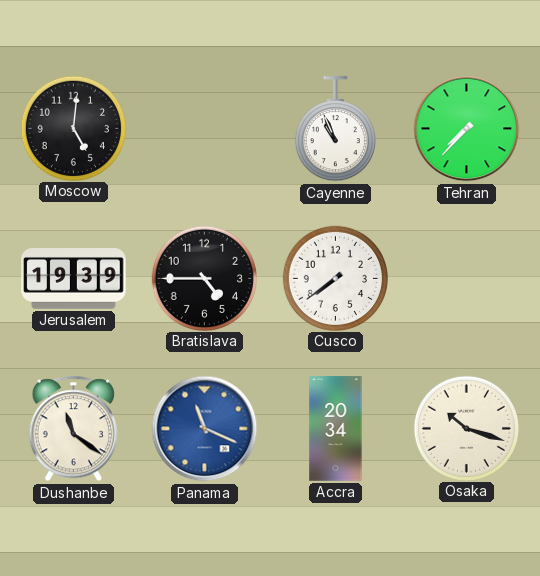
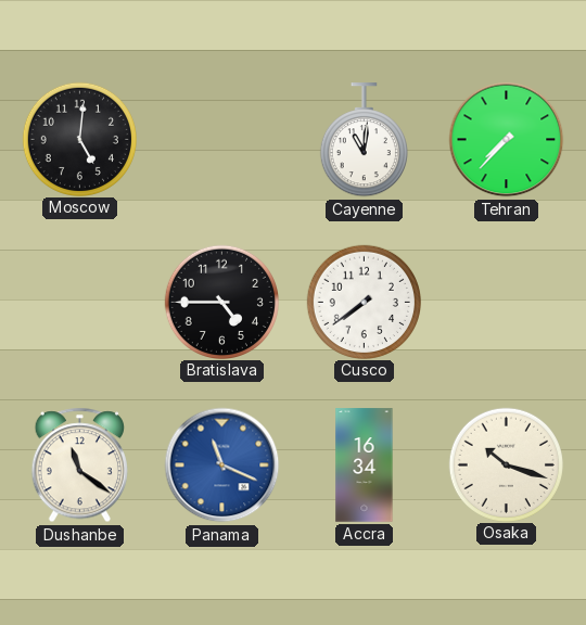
Cayenne: 10:56 -> 11:01
Jerusalem: 19:39 -> none
Accra: 20:34 -> 16:34
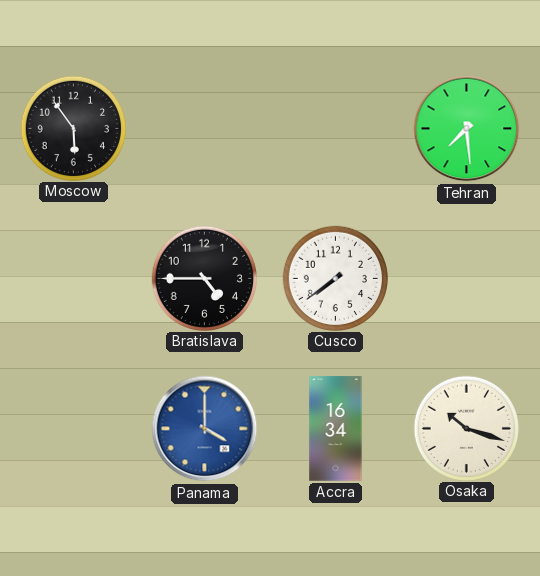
Moscow: 5:01 -> 5:54
Cayenne: 11:01 -> none
Tehran: 7:37 -> 7:29
Dushanbe: 11:21 -> none
Panama: 11:19 -> 4:00
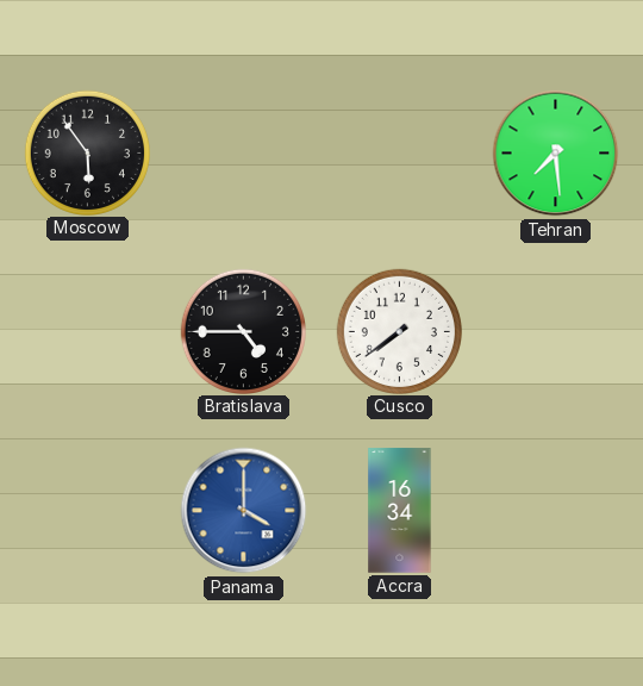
Osaka: 10:18 -> none
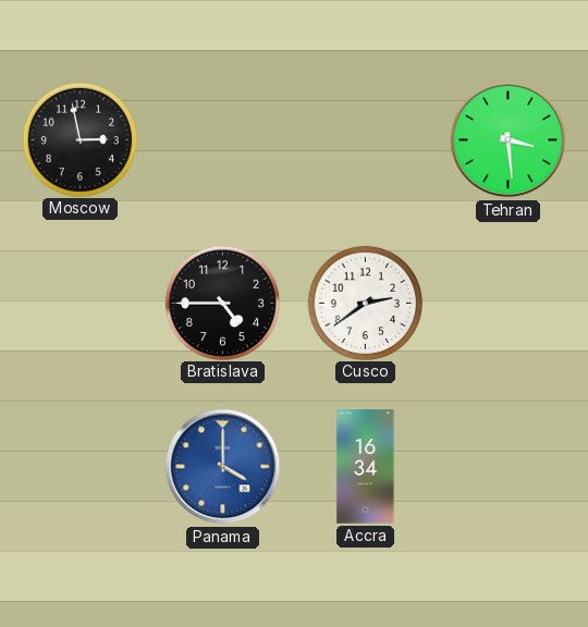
Moscow: 5:54 -> 2:58
Tehran: 7:29 -> 3:29
Cusco: 7:39 -> 2:39
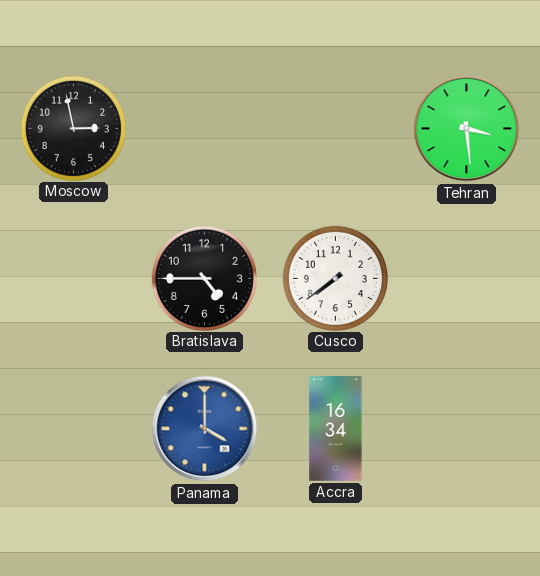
Cusco: 2:39 -> 7:39
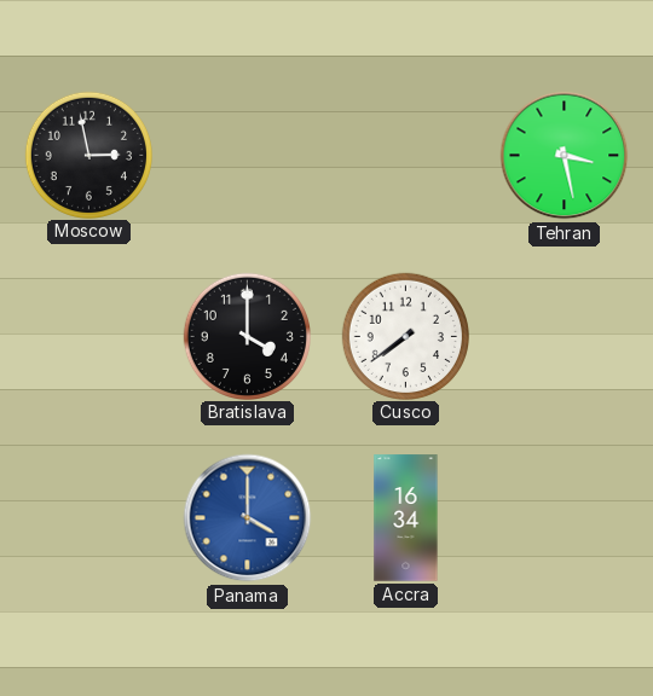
Tehran: 3:29 -> 3:28
Bratislava: 4:45 -> 4:00
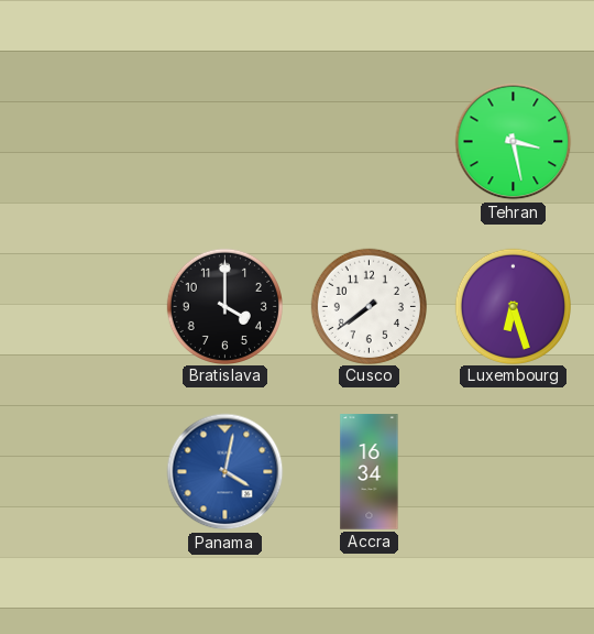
Moscow: 2:58 -> none
Luxembourg: none -> 6:27
Panama: 4:00 -> 4:02
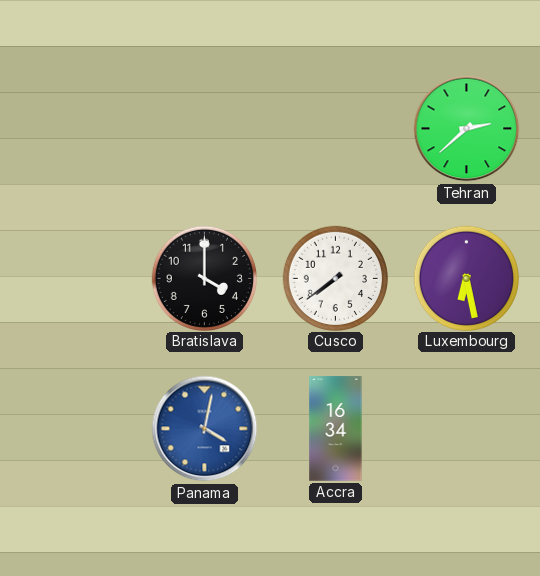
Tehran: 3:28 -> 2:38
Luxembourg: 6:27 -> 6:28
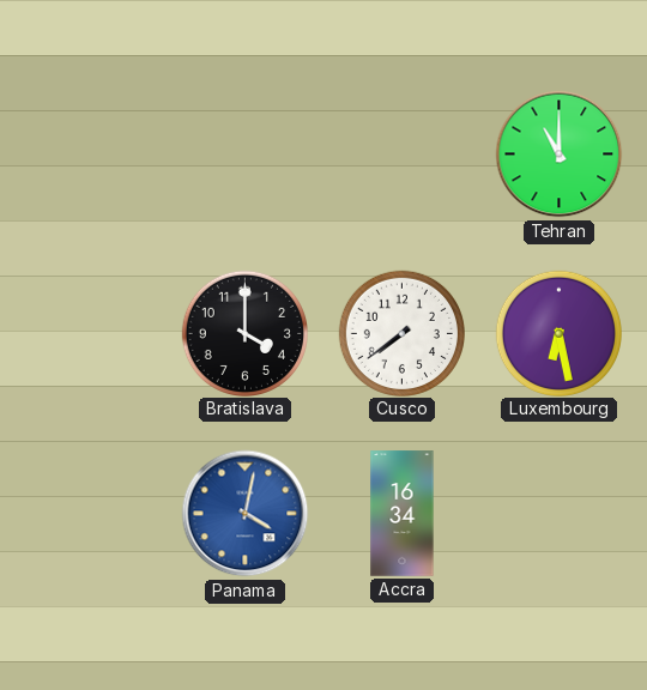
Tehran: 2:38 -> 11:00
